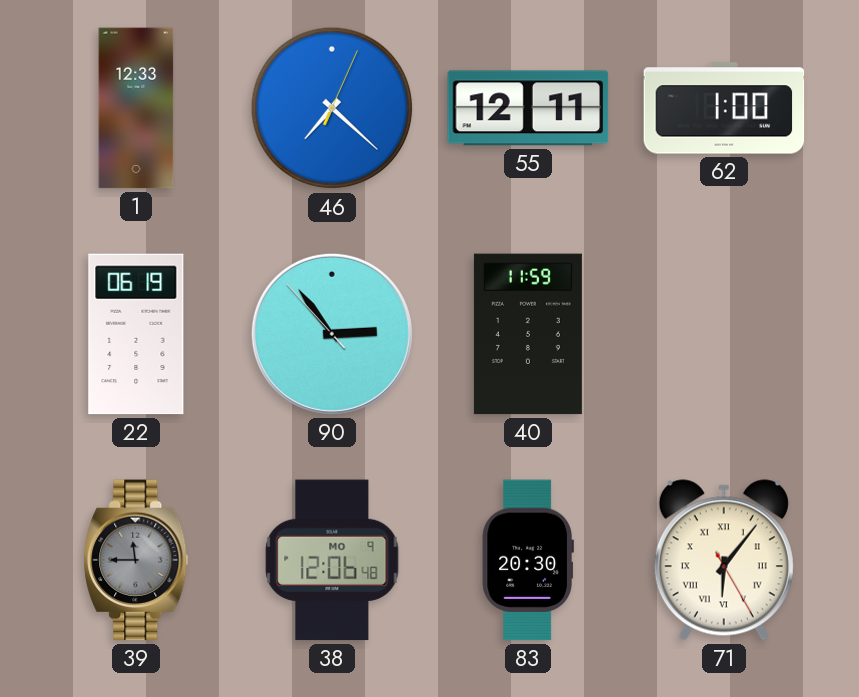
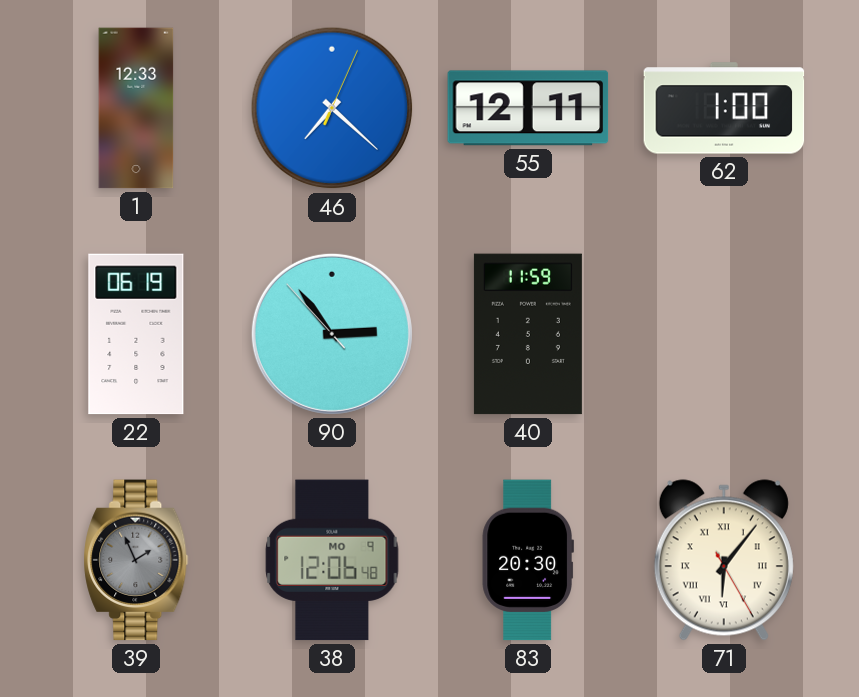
39: 11:45 -> 1:56
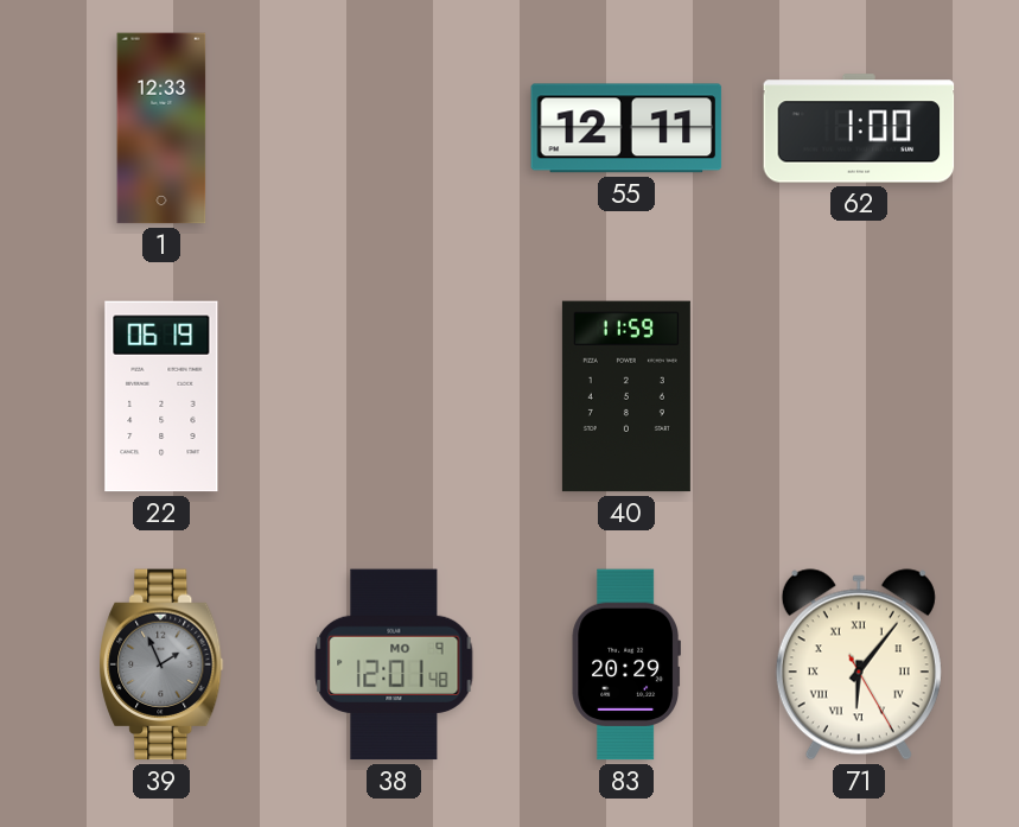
46: 7:22 -> none
90: 2:53 -> none
38: 12:06 -> 12:01
83: 20:30 -> 20:29
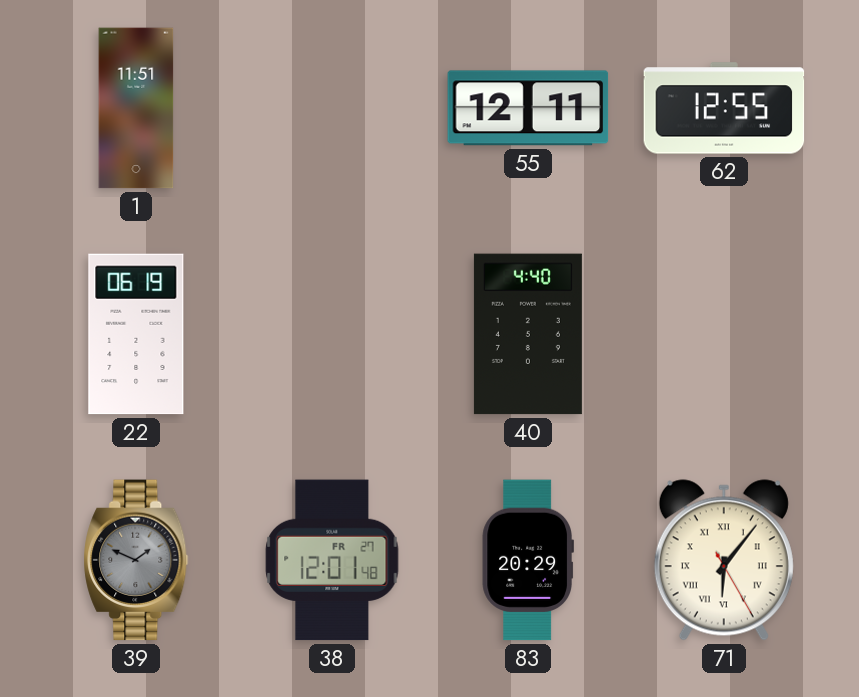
1: 12:33 -> 11:51
62: 1:00 -> 12:55
40: 11:59 -> 4:40
39: 1:56 -> 1:49
38 date: MO 9 -> FR 27
